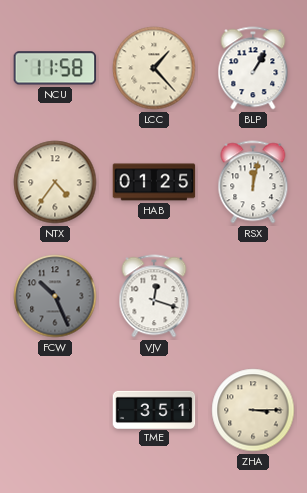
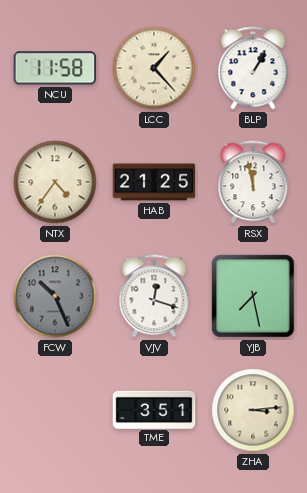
HAB: 01:25 -> 21:25
RSX: 12:02 -> 11:58
YJB: none -> 7:28
ZHA: 3:15 -> 3:14
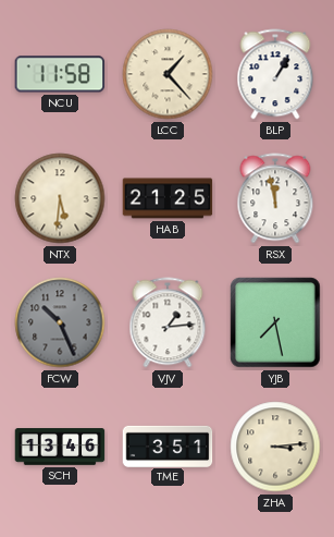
NTX: 4:36 -> 5:31
VJV: 12:18 -> 1:14
SCH: none -> 13:46
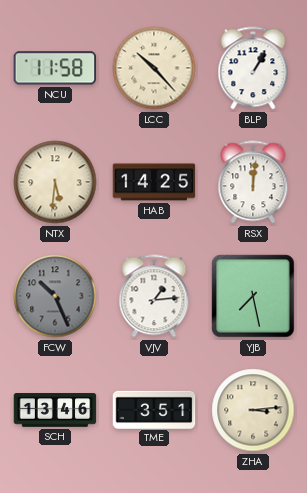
LCC: 1:23 -> 10:23
HAB: 21:25 -> 14:25
RSX: 11:58 -> 12:01
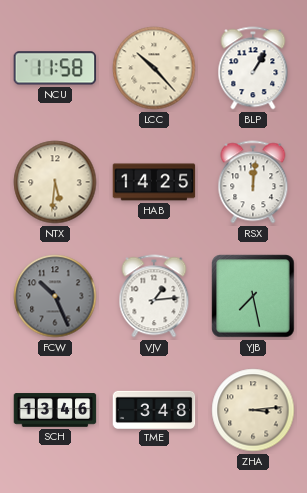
TME: 3:51 -> 3:48
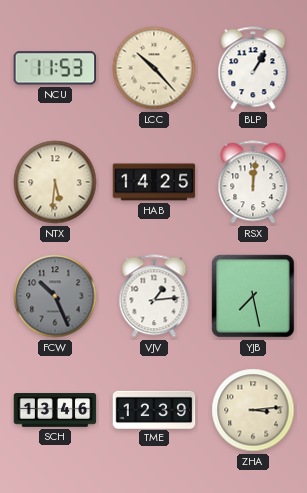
NCU: 11:58 -> 11:53
TME: 3:48 -> 12:39
